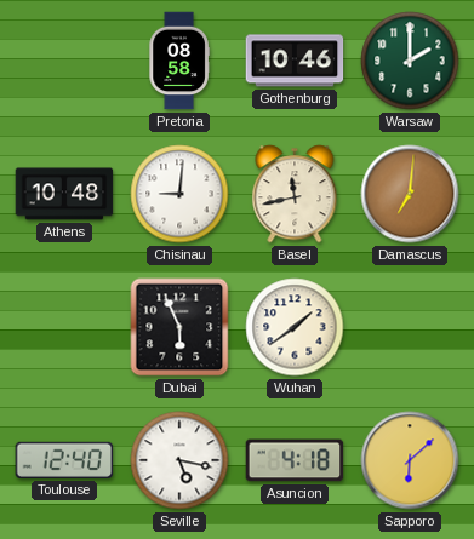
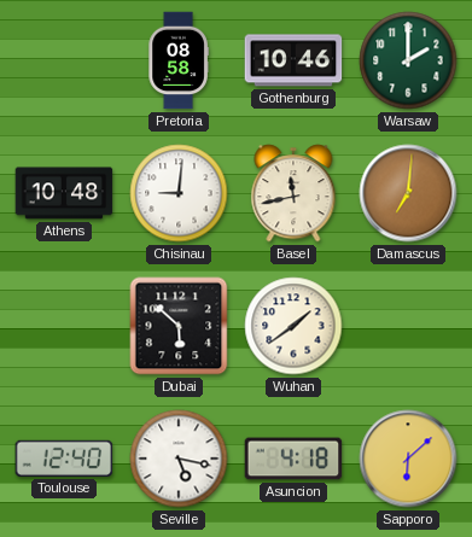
Dubai: 5:56 -> 5:52
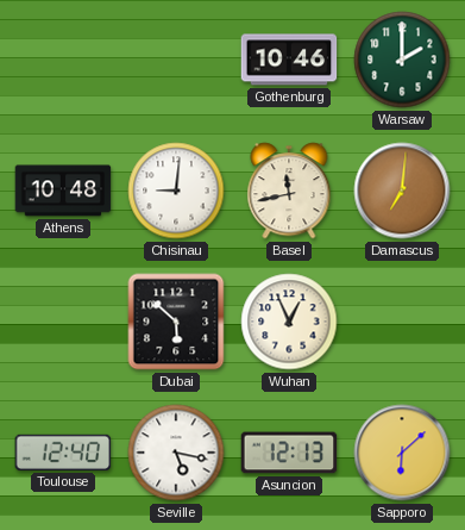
Pretoria: 08:58 -> none
Wuhan: 1:39 -> 12:56
Asuncion: 4:18 -> 12:13
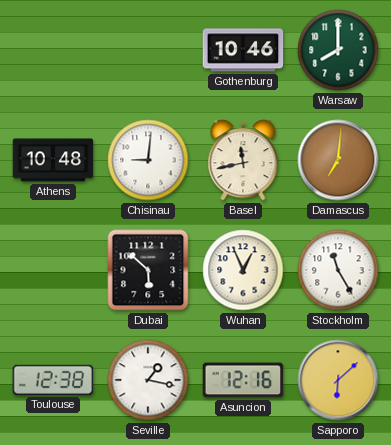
Warsaw: 2:00 -> 8:00
Stockholm: none -> 11:25
Toulouse: 12:40 -> 12:38
Seville: 5:17 -> 1:17
Asuncion: 12:13 -> 12:16
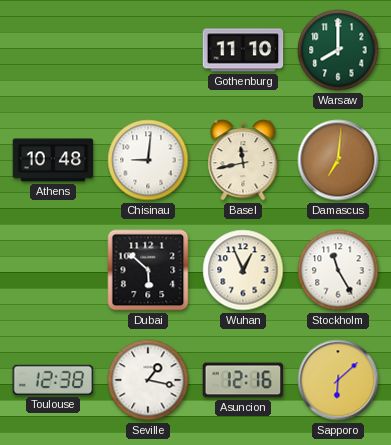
Gothenburg: 10:46 -> 11:10
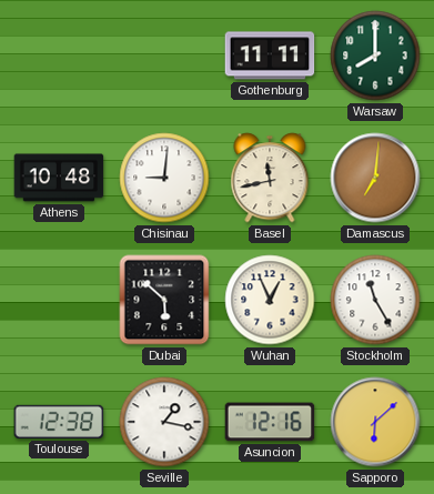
Gothenburg: 11:10 -> 11:11
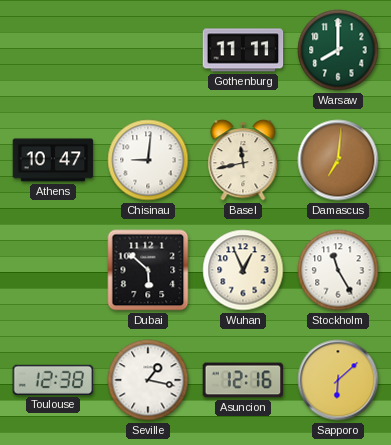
Athens: 10:48 -> 10:47
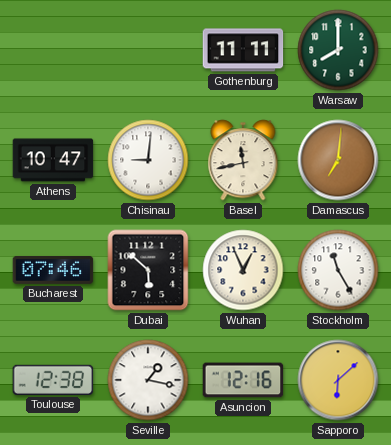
Bucharest: none -> 07:46
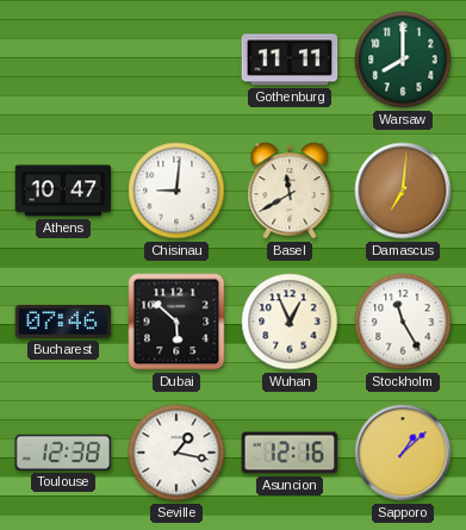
Basel: 11:43 -> 11:40
Sapporo: 6:08 -> 1:08
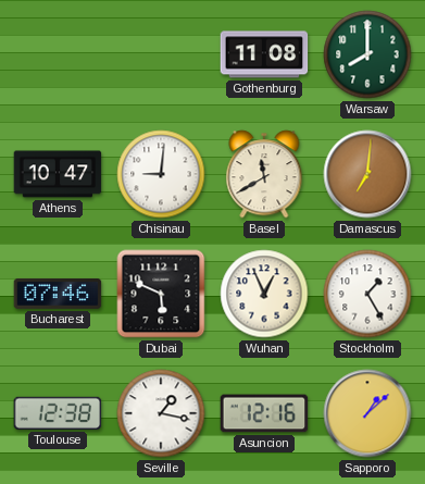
Gothenburg: 11:11 -> 11:08
Dubai: 5:52 -> 5:49
Stockholm: 11:25 -> 1:25
